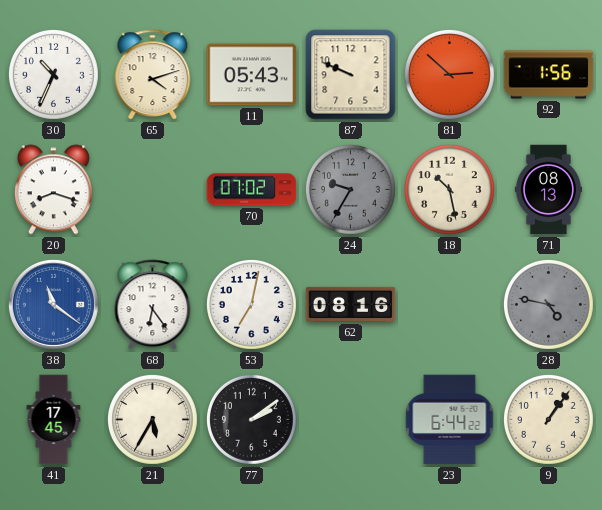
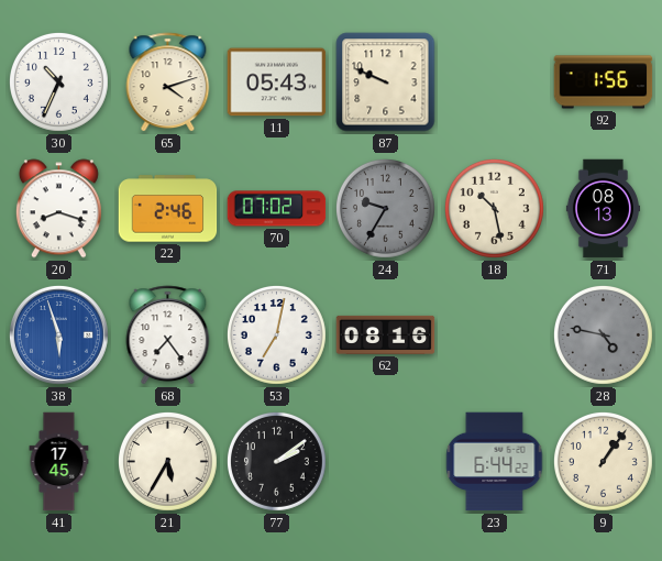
81: 2:52 -> none
22: none -> 2:46
38: 11:21 -> 5:57
68: 6:24 -> 7:24
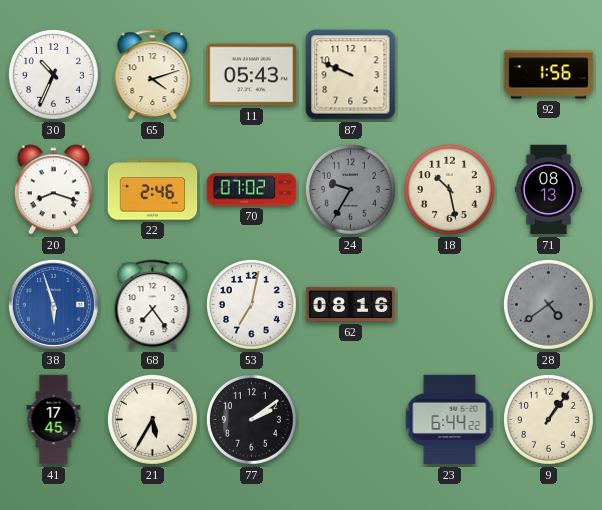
28: 4:47 -> 4:39
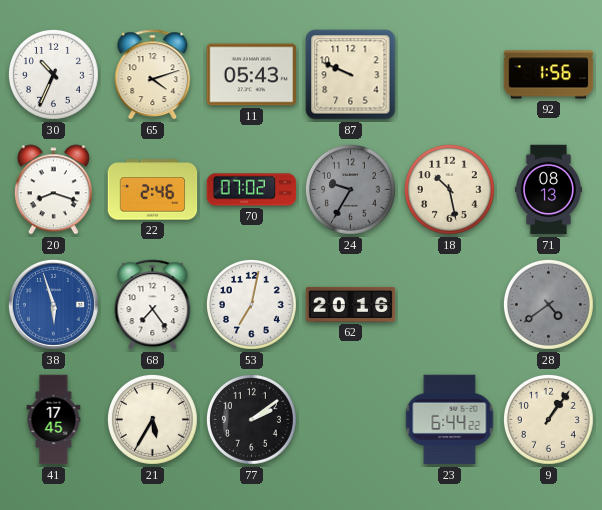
62: 08:16 -> 20:16
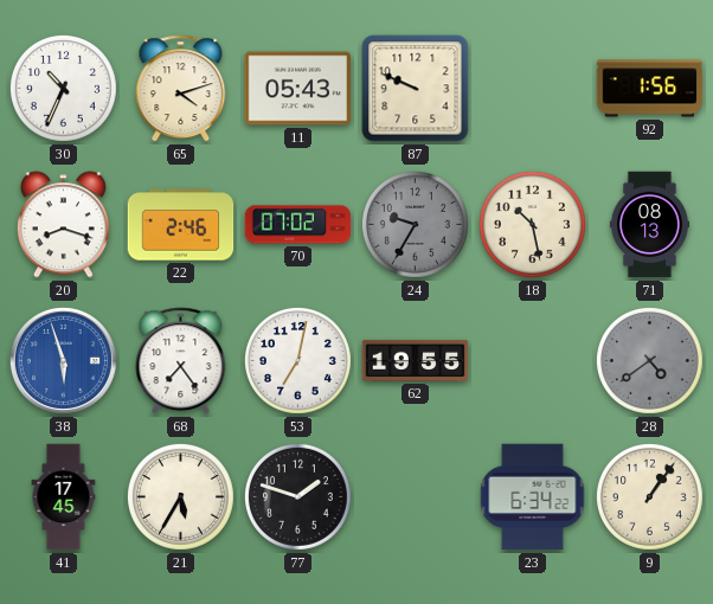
62: 20:16 -> 19:55
77: 2:09 -> 1:48
23: 6:44 -> 6:34
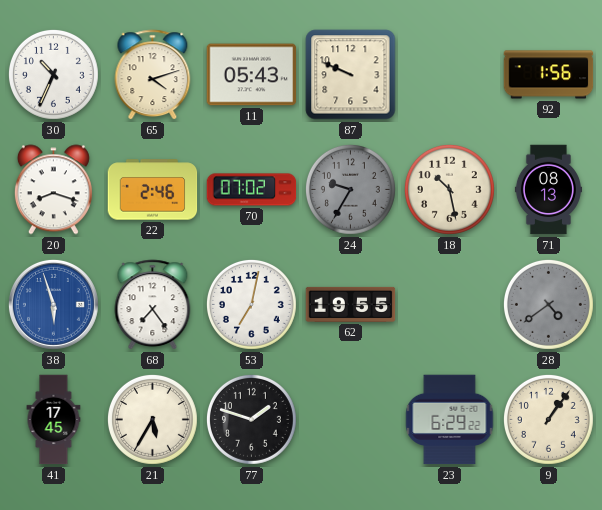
23: 6:34 -> 6:29
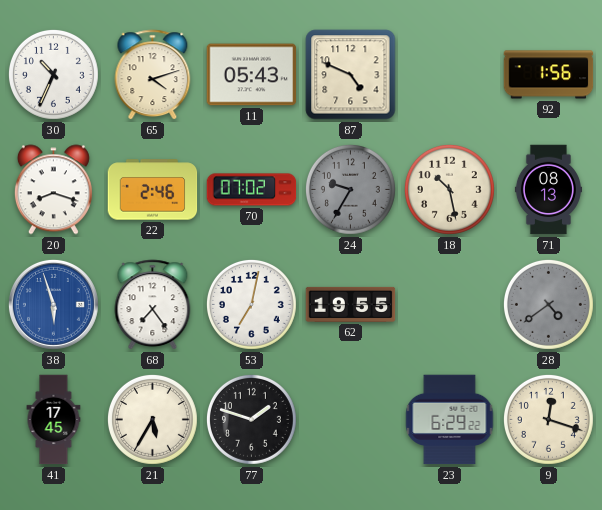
87: 9:49 -> 4:49
9: 1:06 -> 12:18
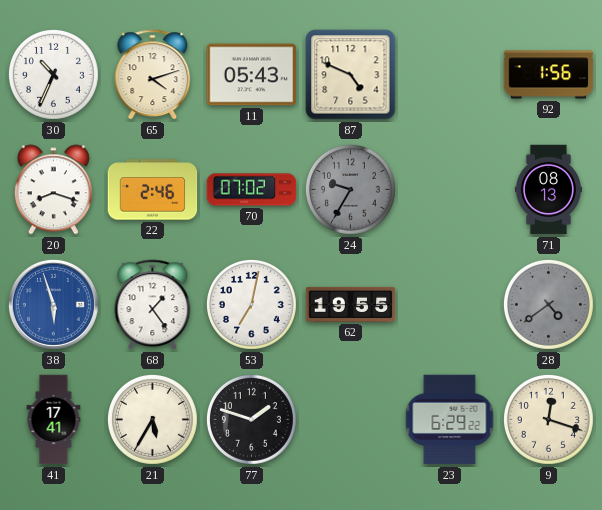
18: 10:28 -> none
68: 7:24 -> 1:24
41: 17:45 -> 17:41
